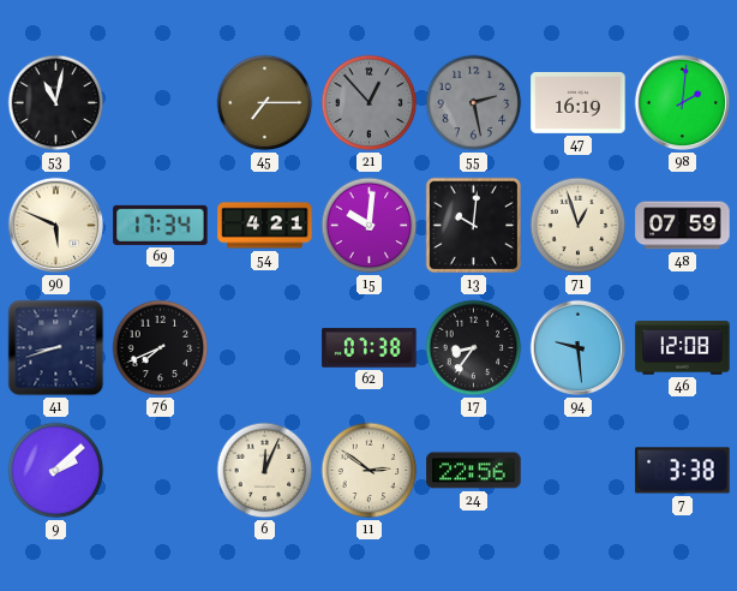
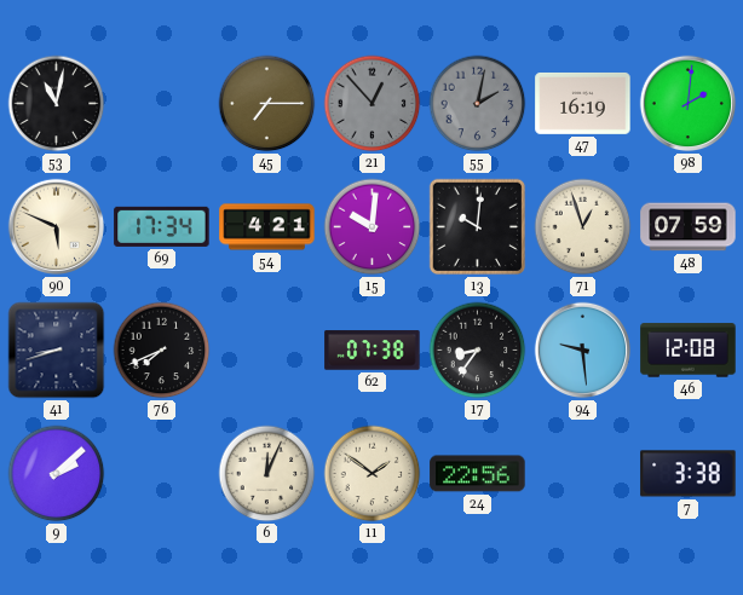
55: 2:28 -> 2:02
11: 2:51 -> 1:51
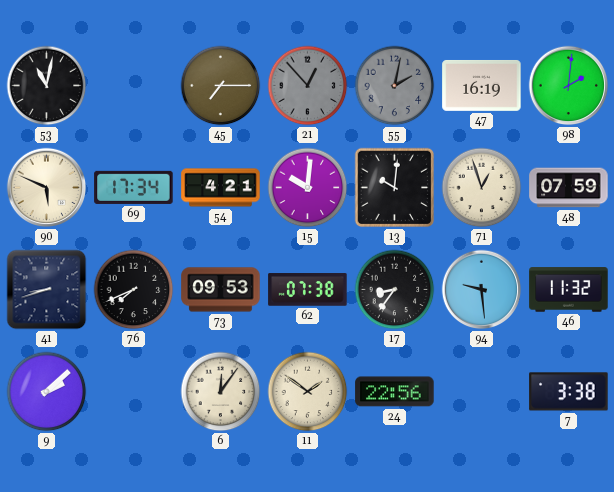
73: none -> 09:53
46: 12:08 -> 11:32
6: 12:04 -> 12:06
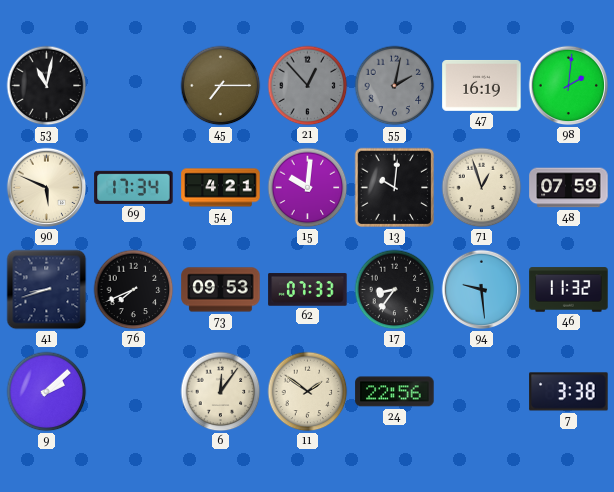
62: 07:38 -> 07:33
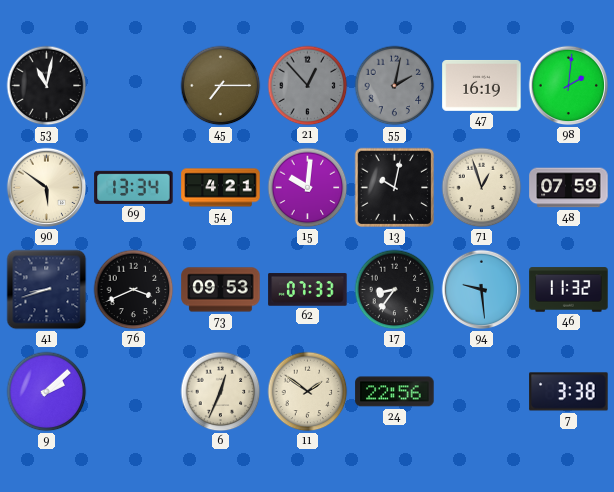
90: 5:49 -> 5:51
69: 17:34 -> 13:34
13: 10:01 -> 10:02
76: 7:41 -> 3:41
6: 12:06 -> 12:34
